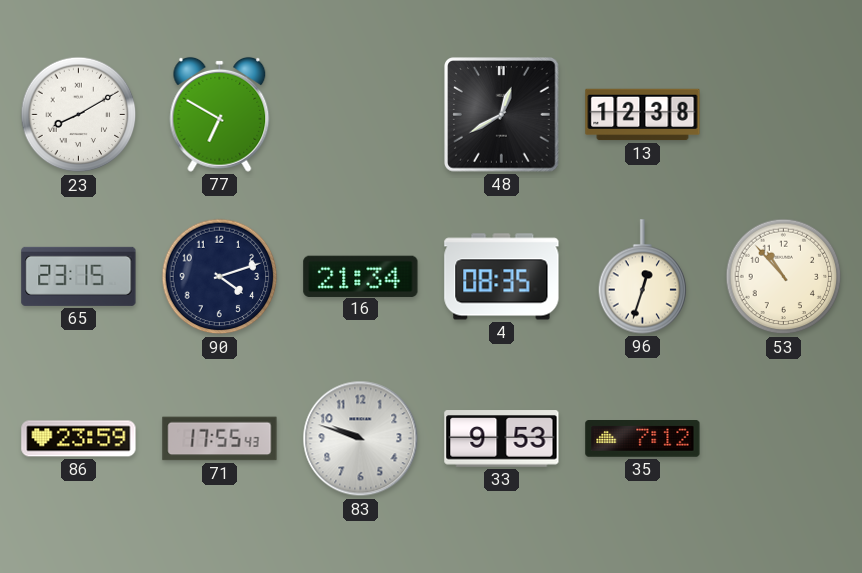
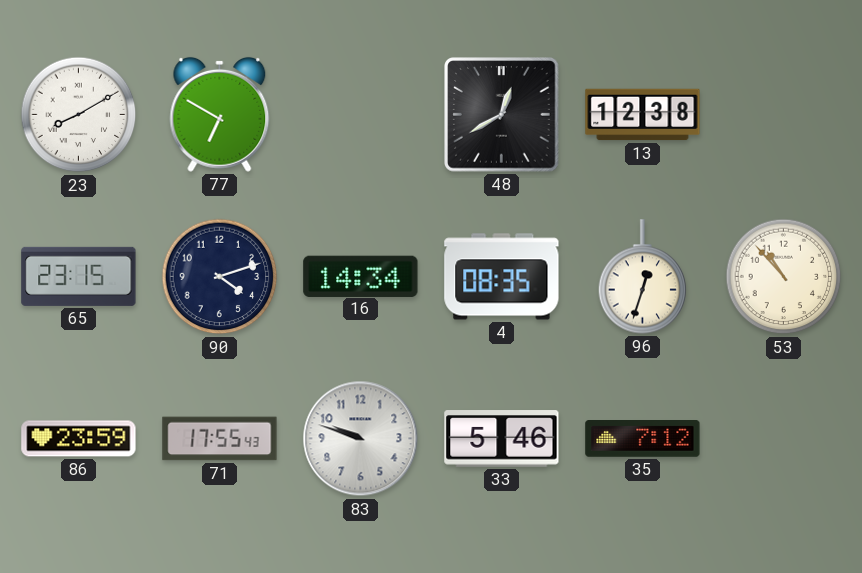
16: 21:34 -> 14:34
33: 9:53 -> 5:46
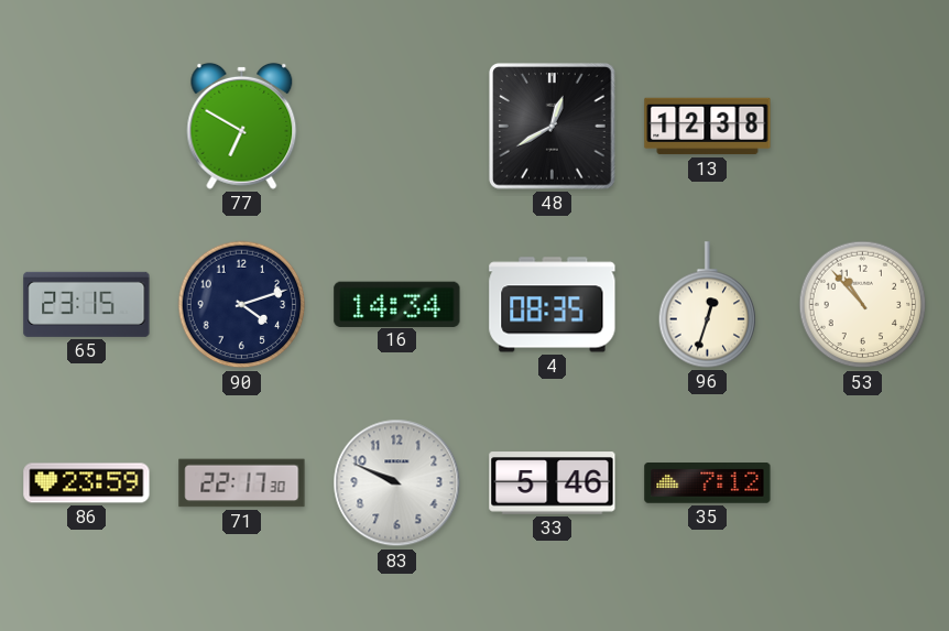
23: 8:10 -> none
71: 17:55 -> 22:17
83: 9:48 -> 9:49
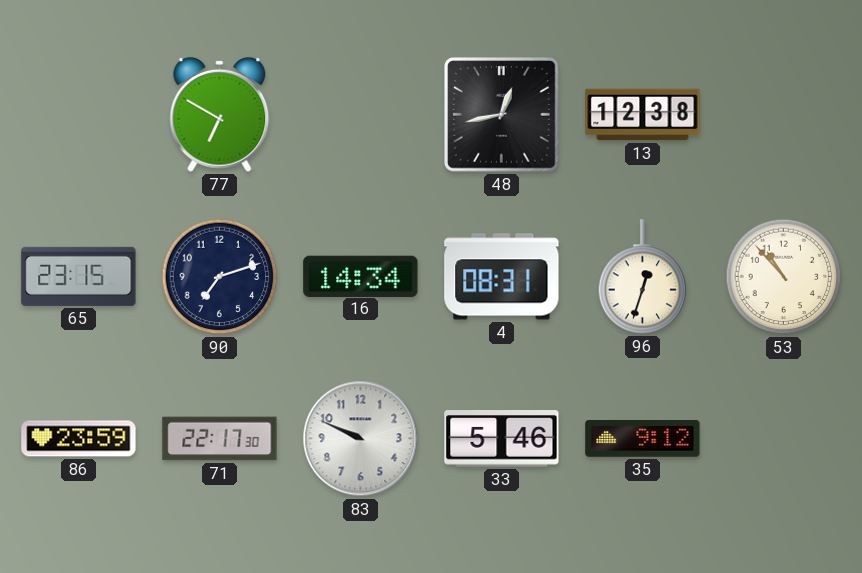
48: 12:40 -> 12:43
90: 4:12 -> 7:12
4: 08:35 -> 08:31
35: 7:12 -> 9:12
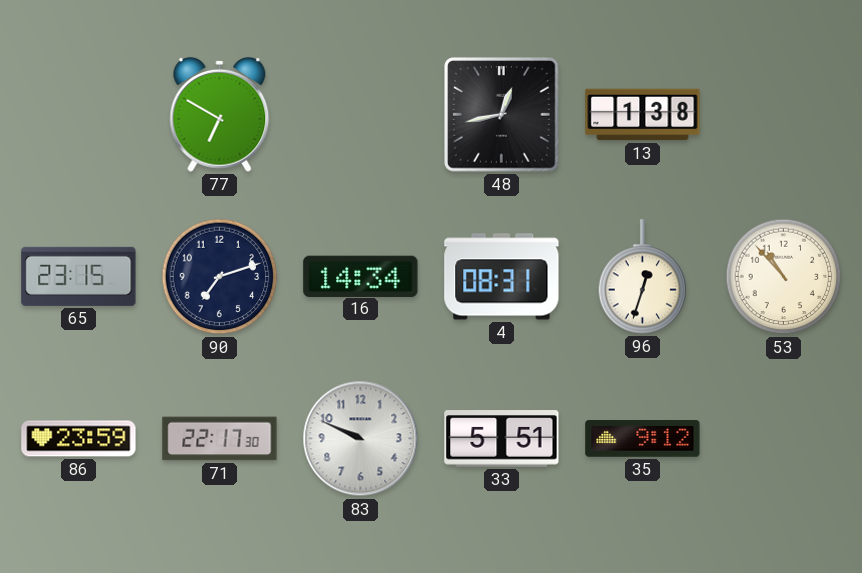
13: 12:38 -> 1:38
33: 5:46 -> 5:51
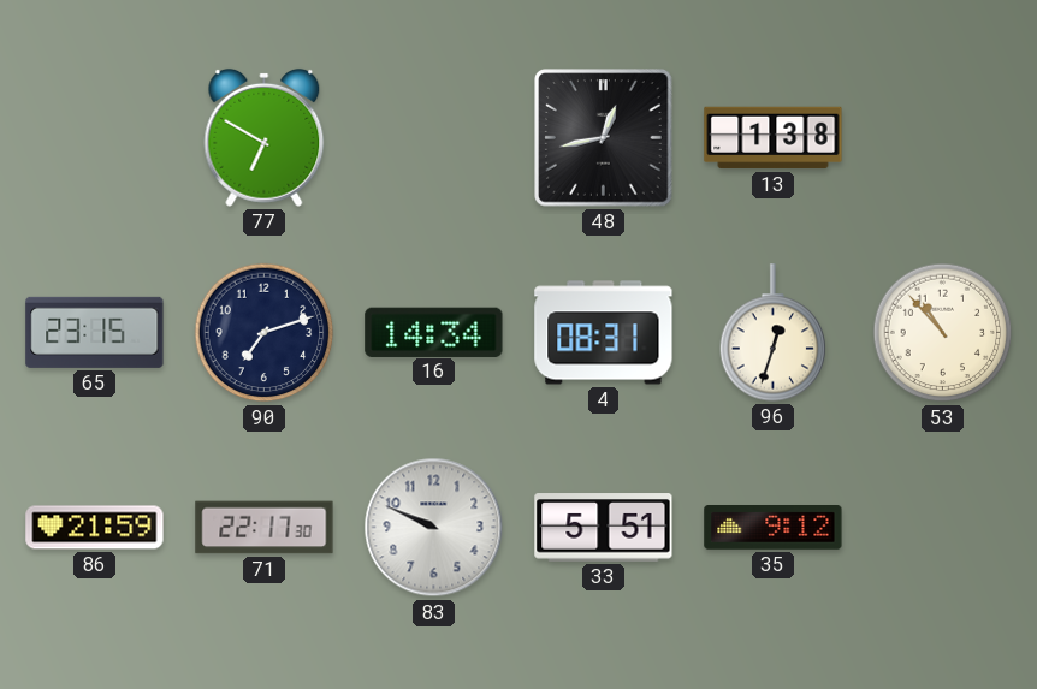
86: 23:59 -> 21:59
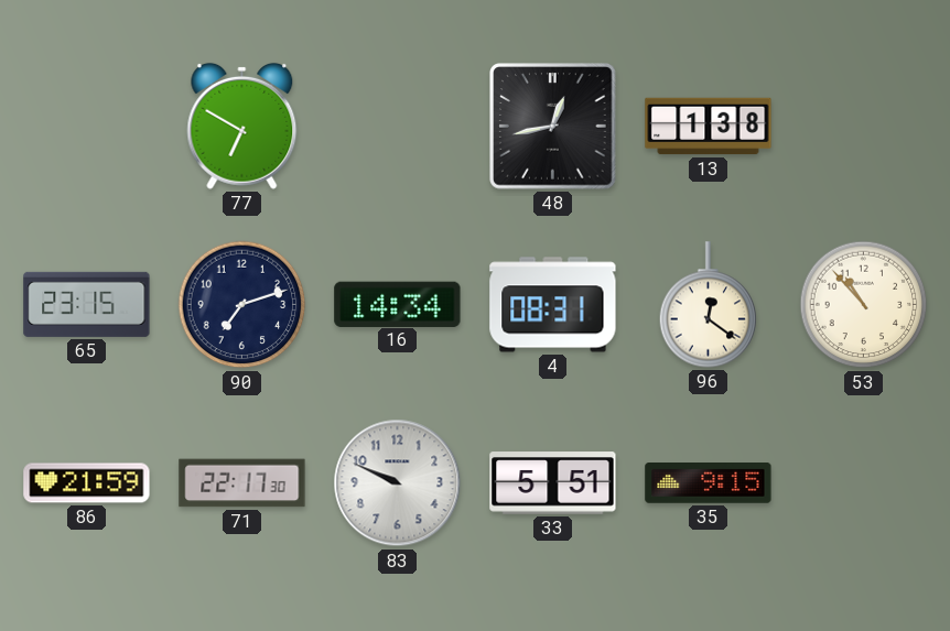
96: 12:33 -> 12:21
35: 9:12 -> 9:15
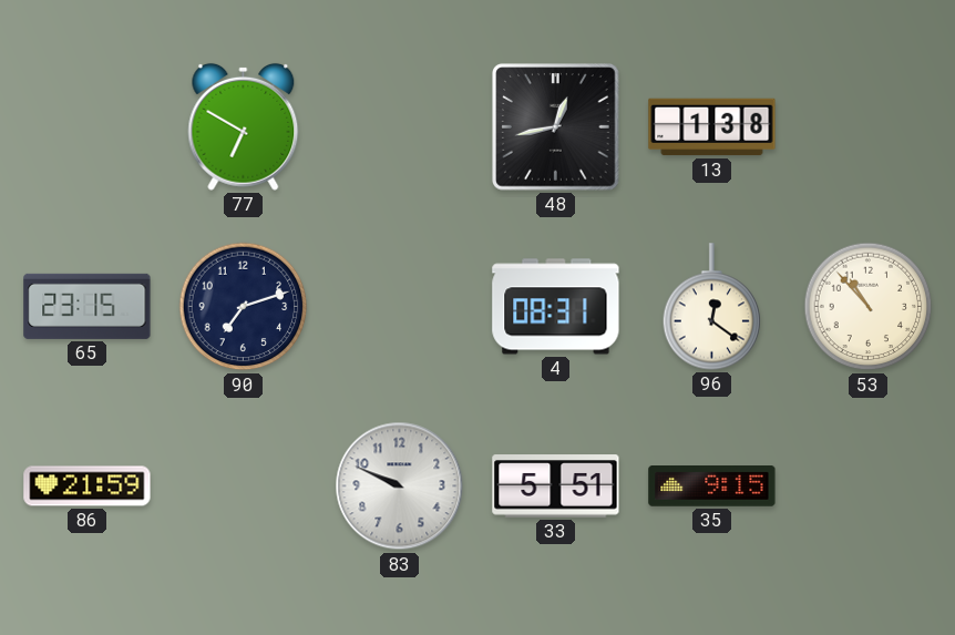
16: 14:34 -> none
71: 22:17 -> none
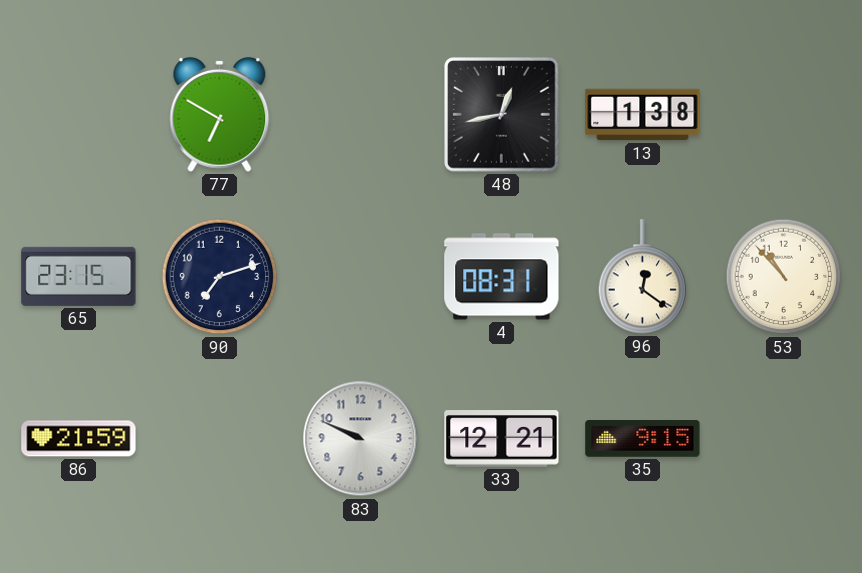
33: 5:51 -> 12:21
